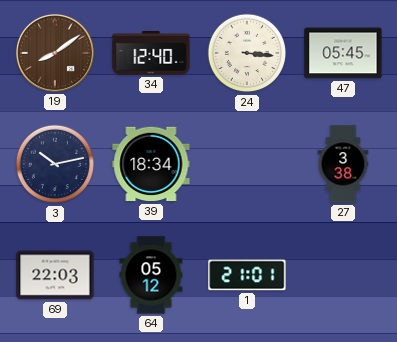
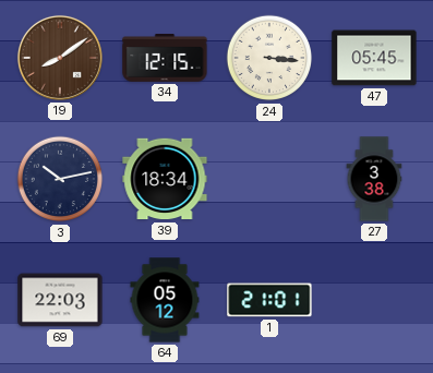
34: 12:40 -> 12:15
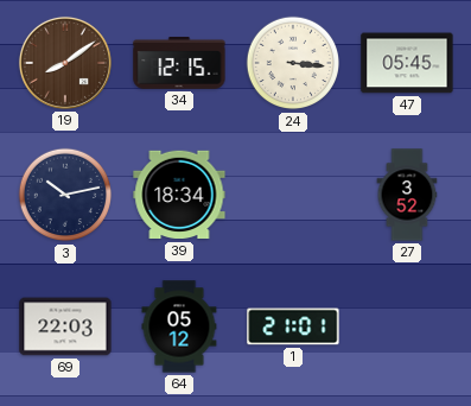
27: 3:38 -> 3:52
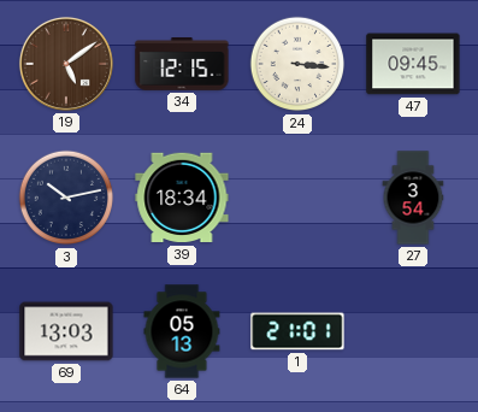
19: 8:09 -> 5:09
47: 05:45 -> 09:45
27: 3:52 -> 3:54
69: 22:03 -> 13:03
64: 05:12 -> 05:13
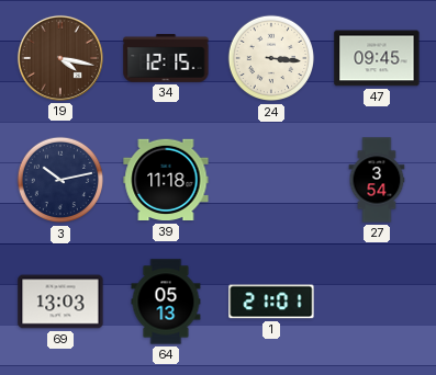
19: 5:09 -> 4:17
39: 18:34 -> 11:18
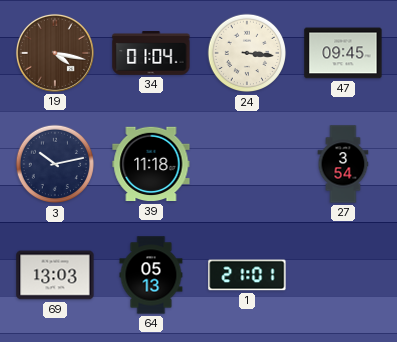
34: 12:15 -> 01:04
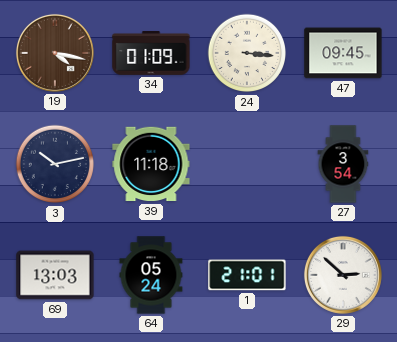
34: 01:04 -> 01:09
64: 05:13 -> 05:24
29: none -> 2:52
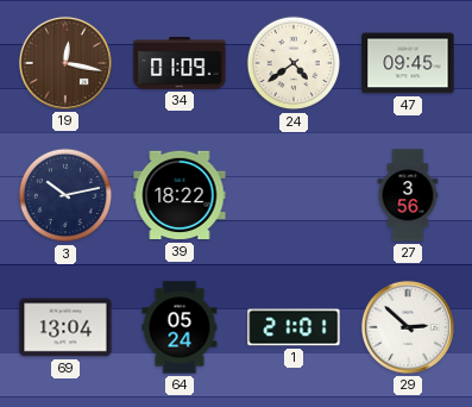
19: 4:17 -> 12:17
24: 3:16 -> 4:39
39: 11:18 -> 18:22
27: 3:54 -> 3:56
69: 13:03 -> 13:04
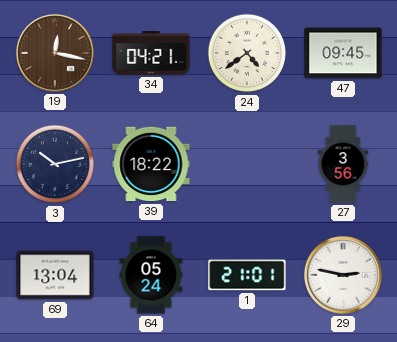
34: 01:09 -> 04:21
29: 2:52 -> 2:47
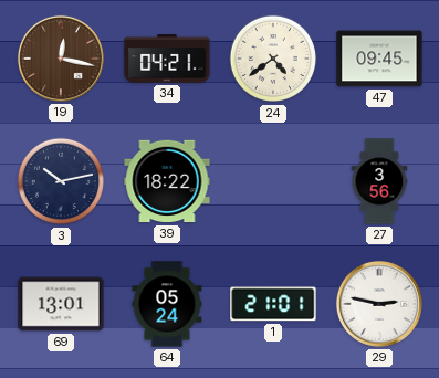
69: 13:04 -> 13:01
